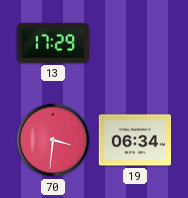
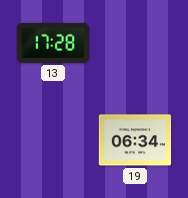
13: 17:29 -> 17:28
70: 3:31 -> none
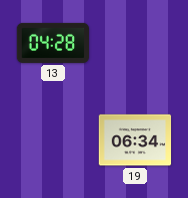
13: 17:28 -> 04:28
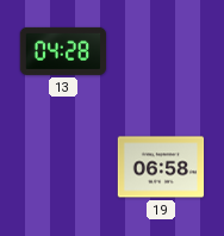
19: 06:34 -> 06:58
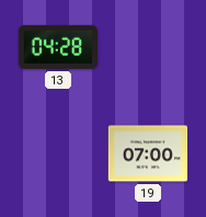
19: 06:58 -> 07:00
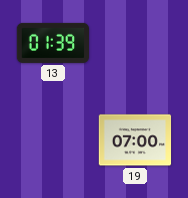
13: 04:28 -> 01:39
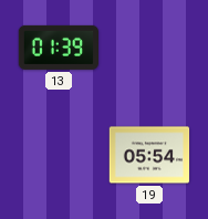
19: 07:00 -> 05:54
